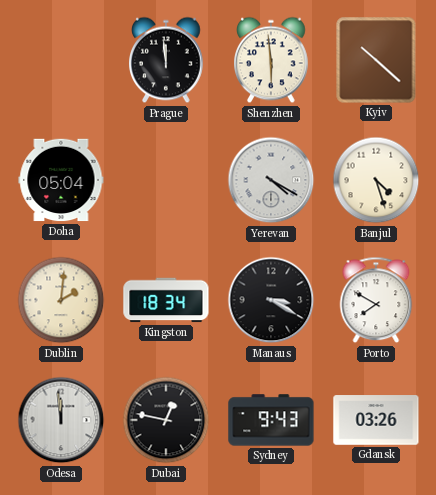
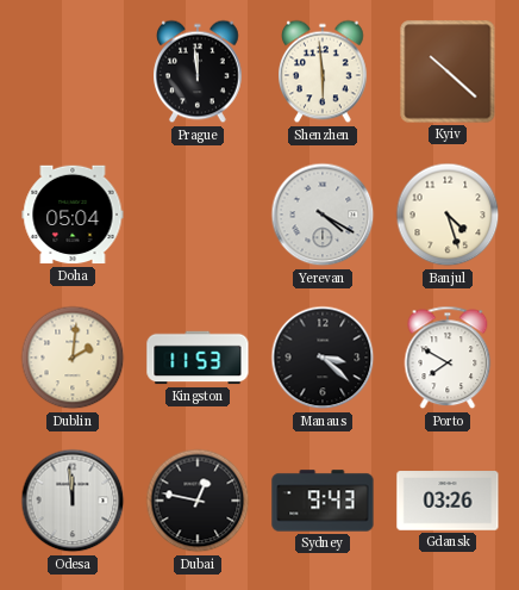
Kingston: 18:34 -> 11:53
Manaus: 3:20 -> 3:22
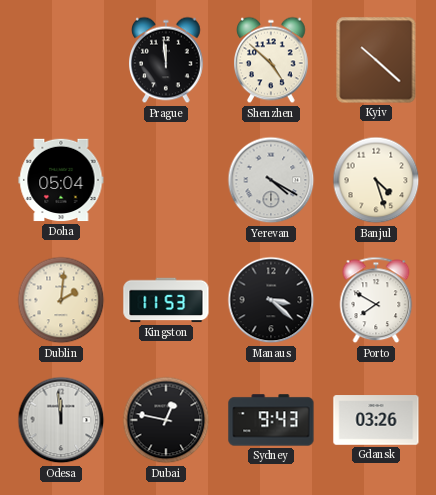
Shenzhen: 5:59 -> 4:52
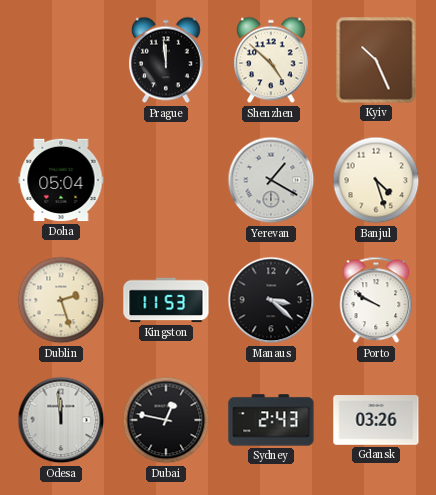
Kyiv: 10:22 -> 10:26
Yerevan: 4:20 -> 1:20
Dublin: 2:01 -> 2:27
Porto: 7:50 -> 9:50
Sydney: 9:43 -> 2:43
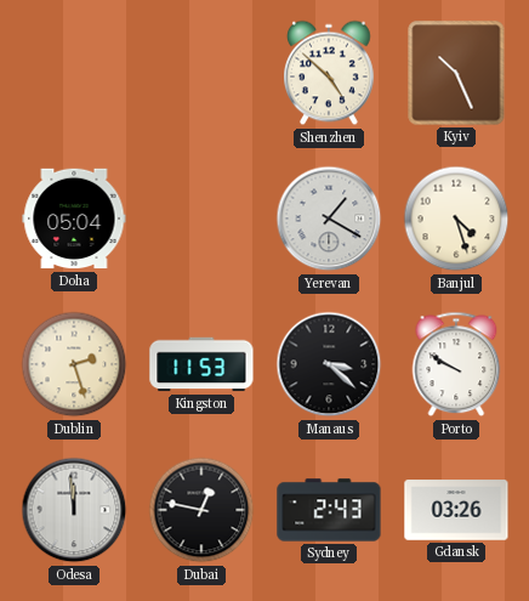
Prague: 11:59 -> none
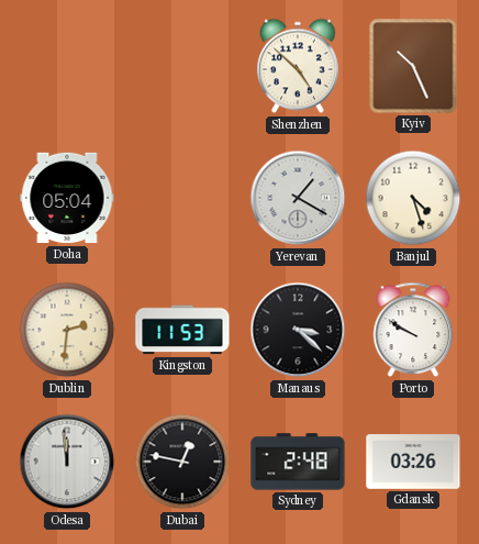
Dublin: 2:27 -> 2:31
Sydney: 2:43 -> 2:48
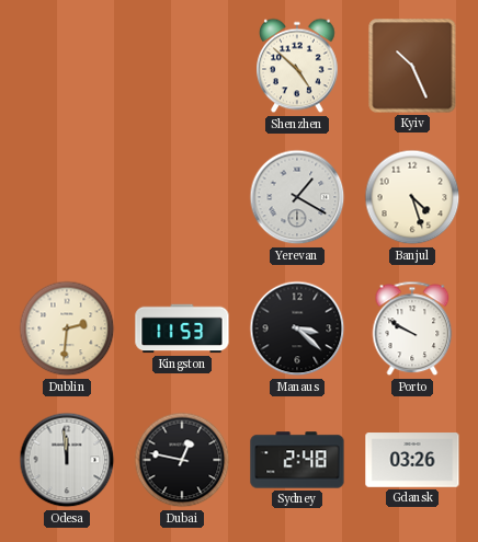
Doha: 05:04 -> none
